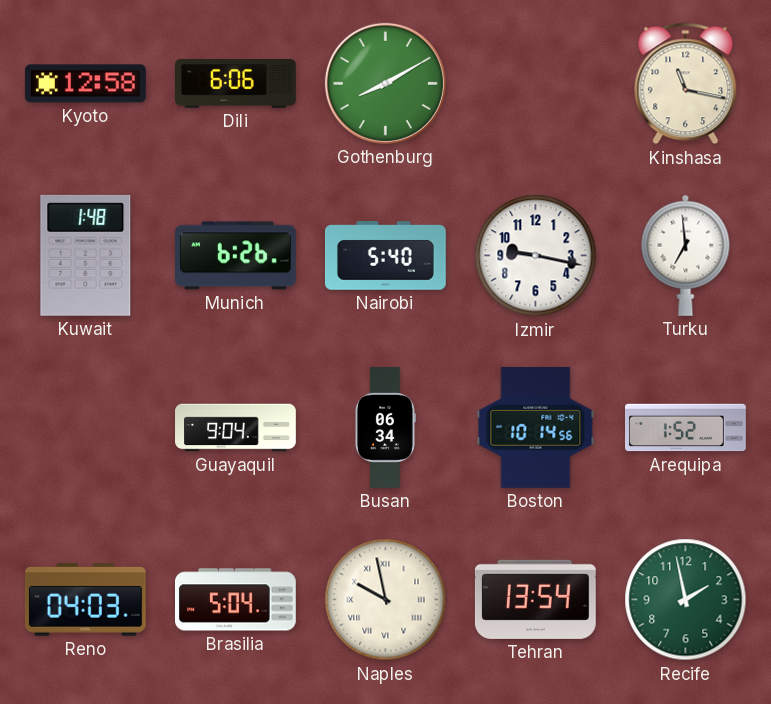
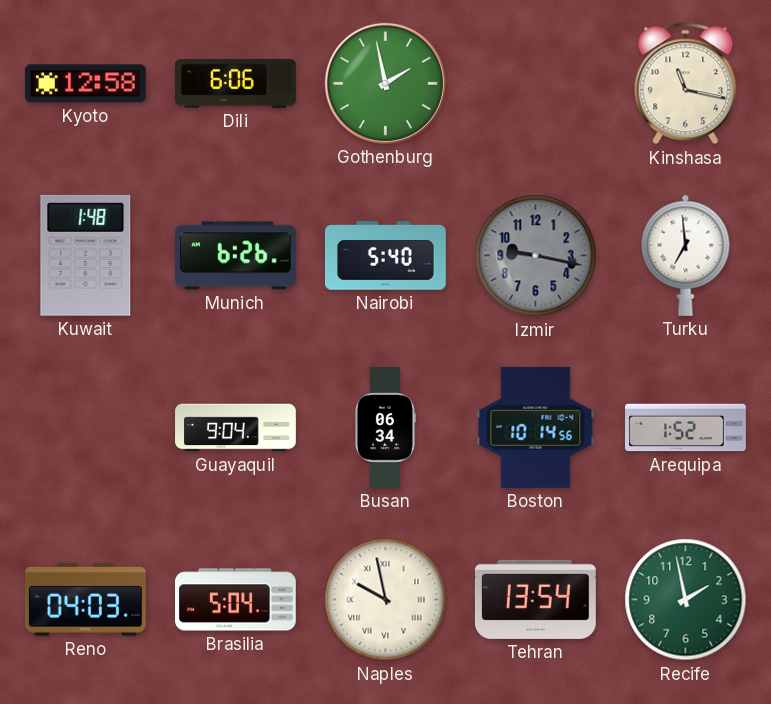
Gothenburg: 8:10 -> 1:58
Izmir dial: white -> grey
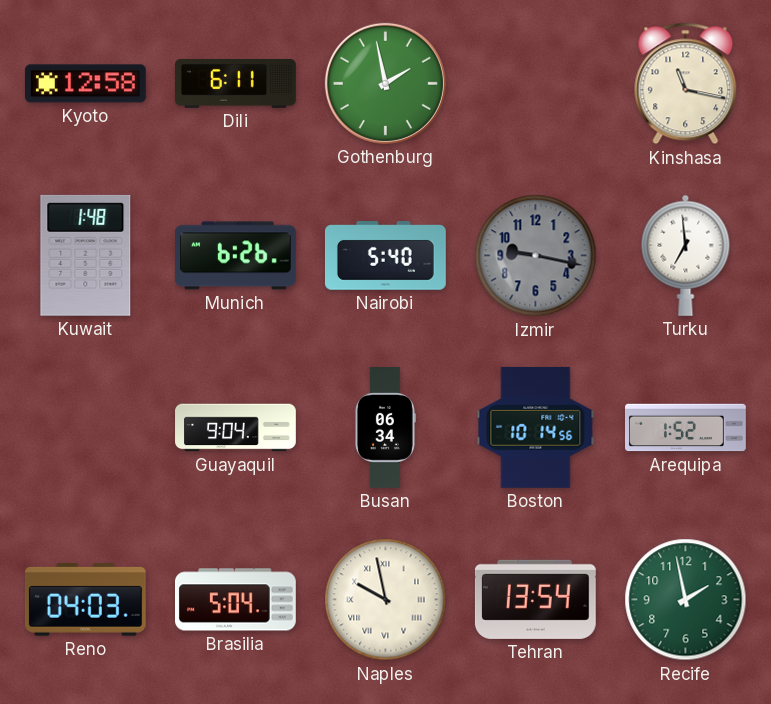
Dili: 6:06 -> 6:11
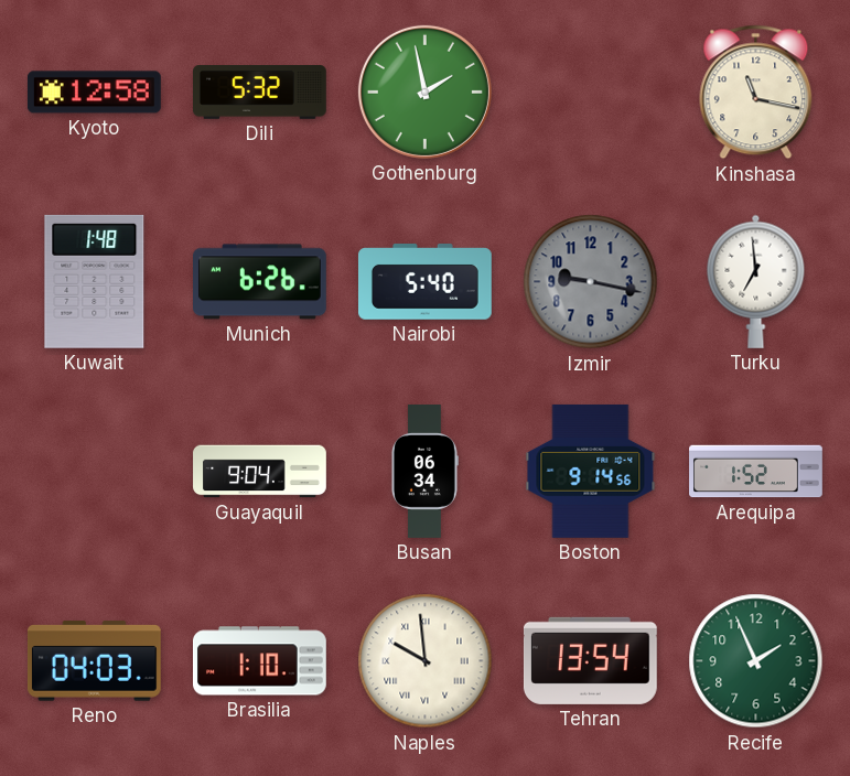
Dili: 6:11 -> 5:32
Boston: 10:14 -> 9:14
Brasilia: 5:04 -> 1:10
Naples: 9:58 -> 9:59
Recife: 1:58 -> 1:56
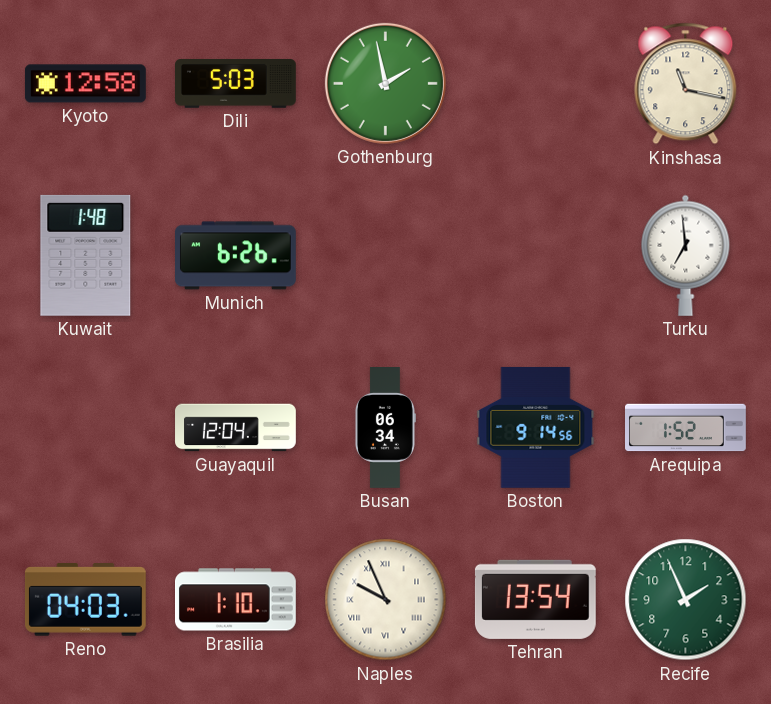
Dili: 5:32 -> 5:03
Nairobi: 5:40 -> none
Izmir: 9:17 -> none
Guayaquil: 9:04 -> 12:04
Naples: 9:59 -> 9:56
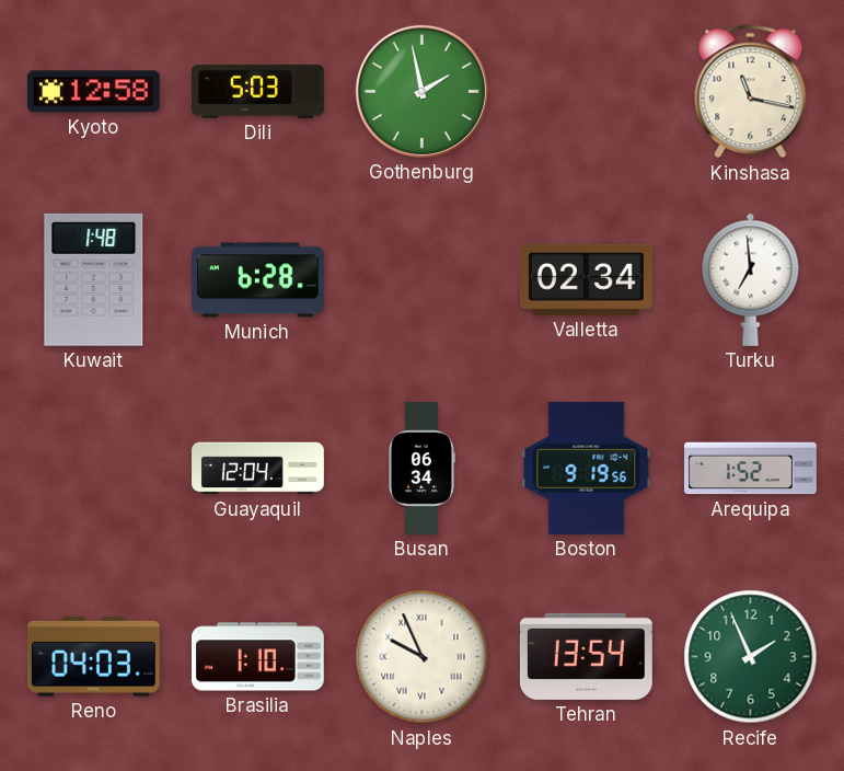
Munich: 6:26 -> 6:28
Valletta: none -> 02:34
Boston: 9:14 -> 9:19
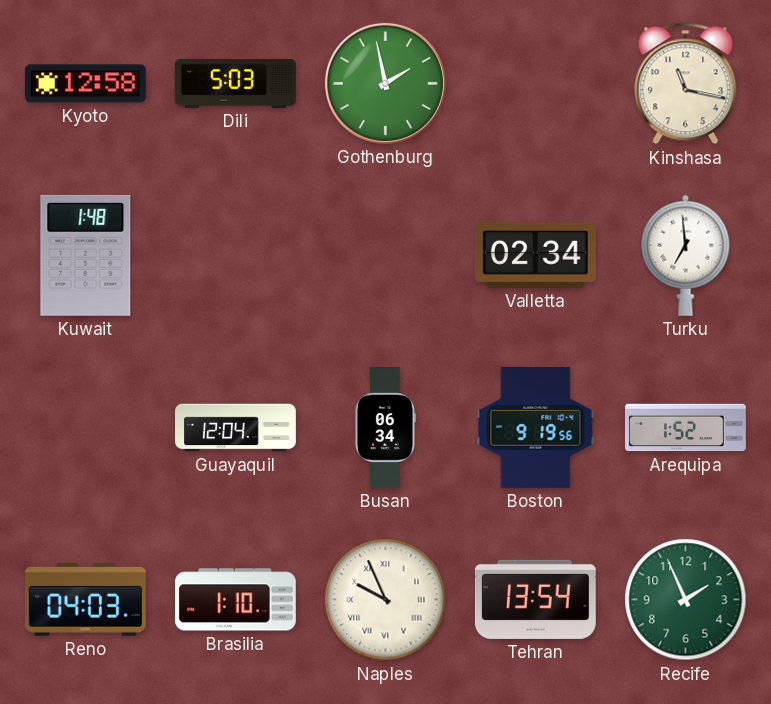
Munich: 6:28 -> none
